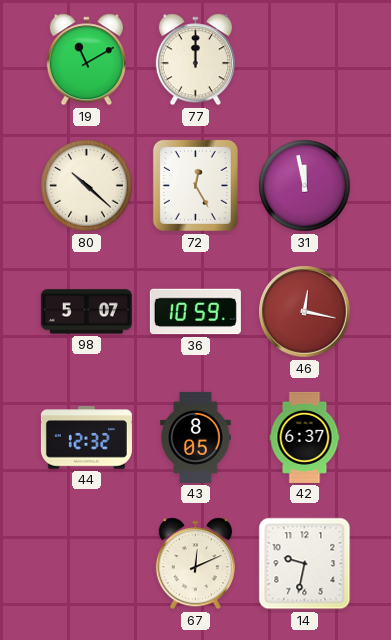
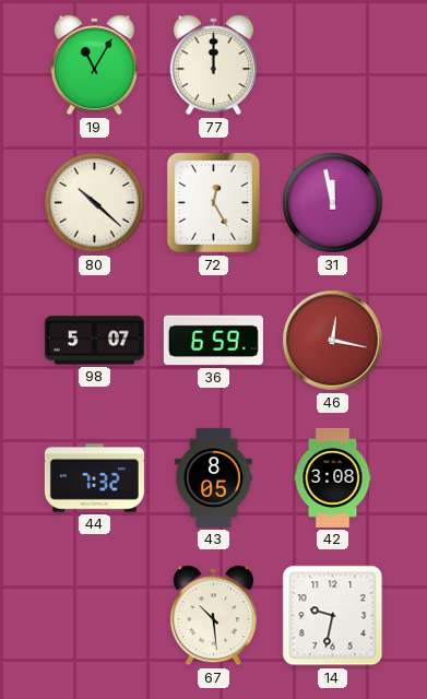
19: 11:10 -> 11:05
36: 10:59 -> 6:59
44: 12:32 -> 7:32
42: 6:37 -> 3:08
67: 12:11 -> 10:29
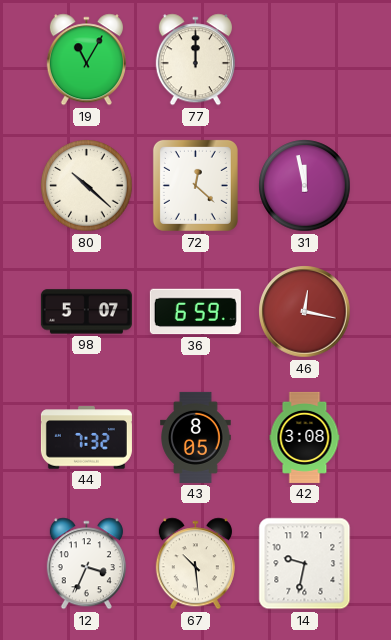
72: 12:25 -> 12:22
12: none -> 3:34
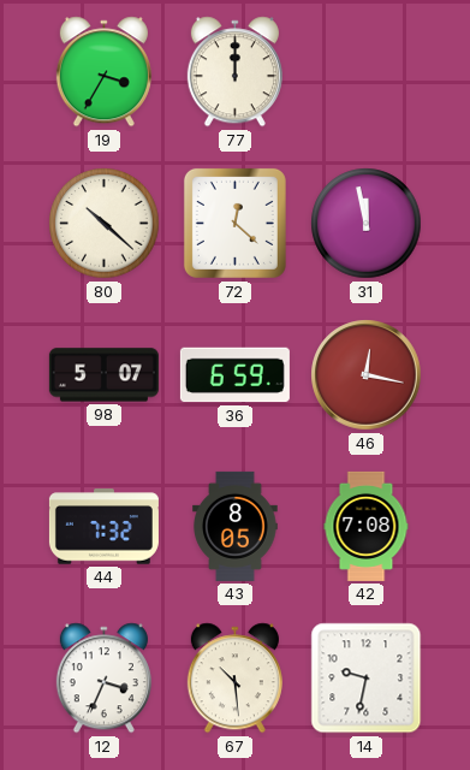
19: 11:05 -> 3:35
42: 3:08 -> 7:08
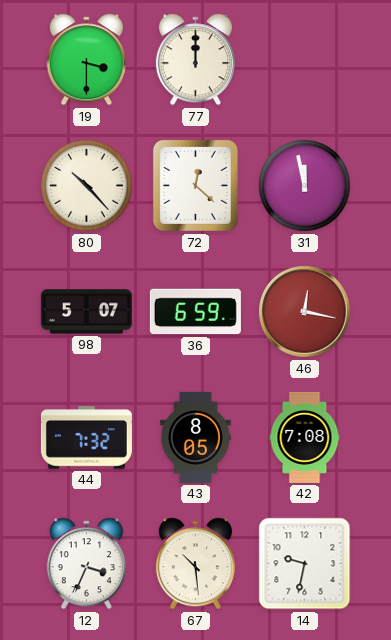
19: 3:35 -> 3:30
80: 10:22 -> 10:23
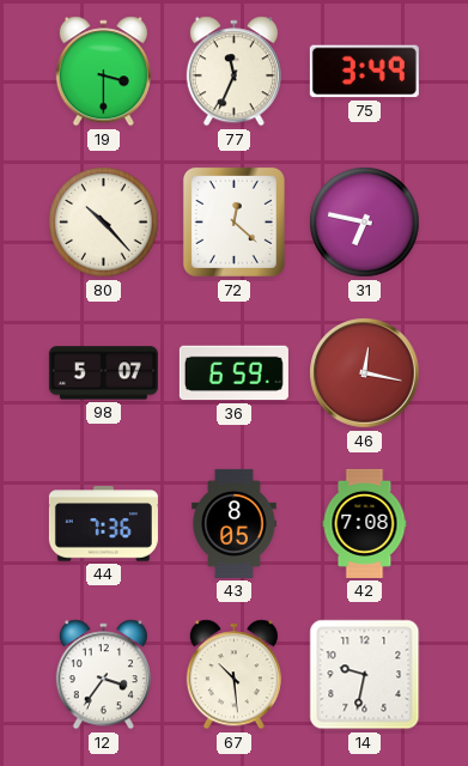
77: 12:00 -> 11:34
75: none -> 3:49
31: 11:58 -> 6:47
44: 7:32 -> 7:36
12: 3:34 -> 3:36
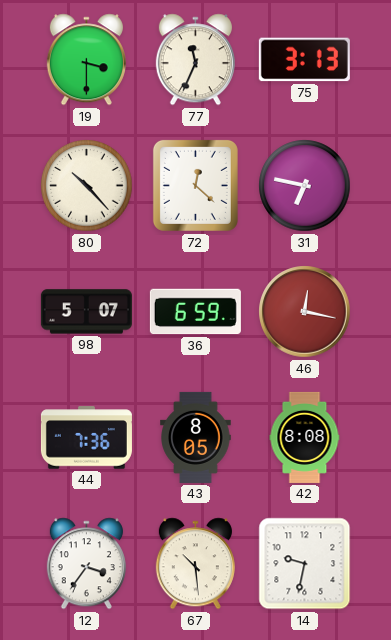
75: 3:49 -> 3:13
42: 7:08 -> 8:08
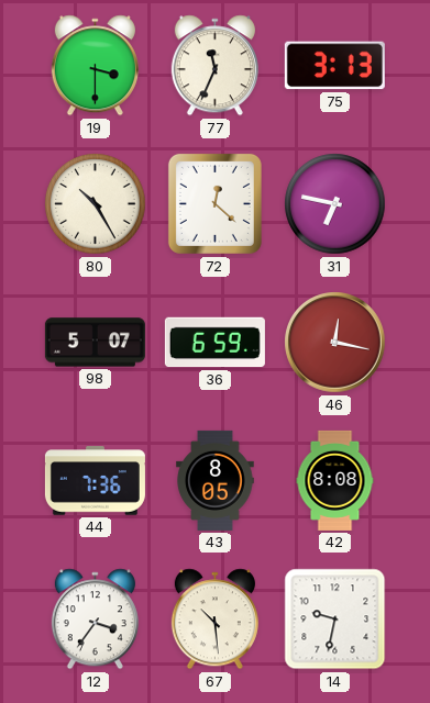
80: 10:23 -> 10:25
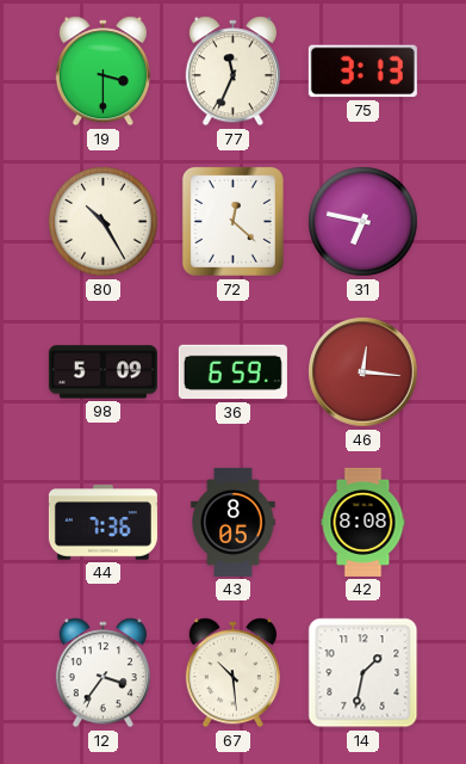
98: 5:07 -> 5:09
46: 12:17 -> 12:16
14: 9:32 -> 1:32
